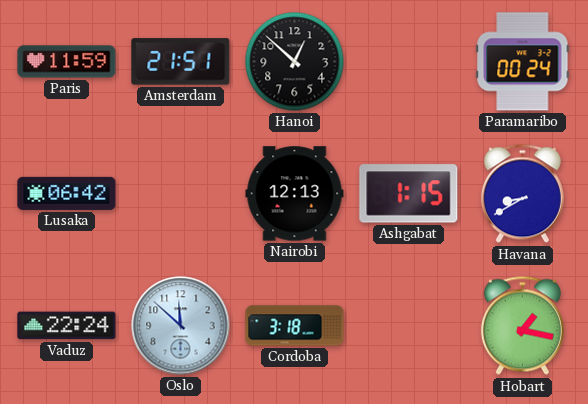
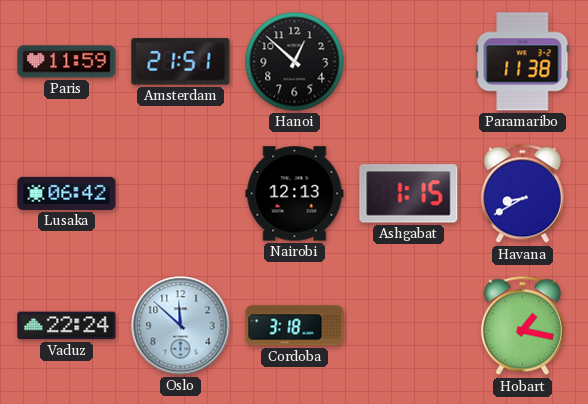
Paramaribo: 00:24 -> 11:38
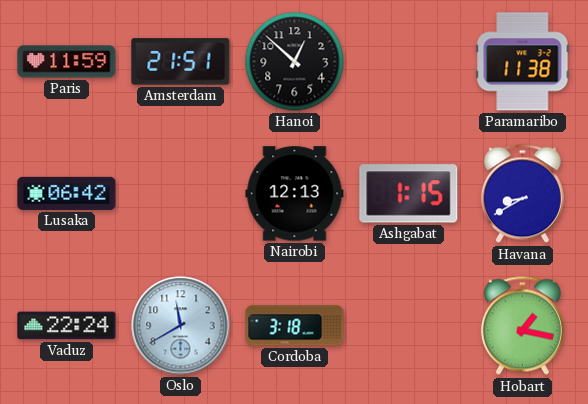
Oslo: 11:52 -> 11:40
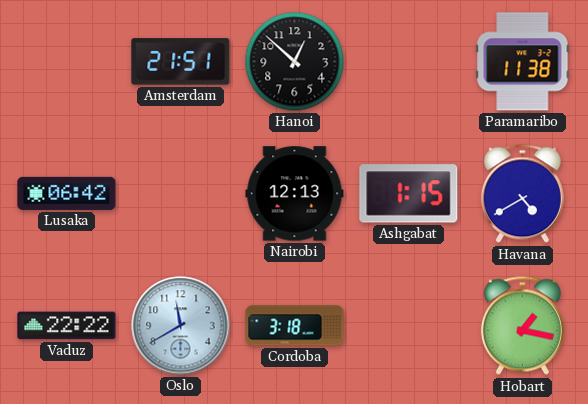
Paris: 11:59 -> none
Havana: 8:40 -> 4:40
Vaduz: 22:24 -> 22:22
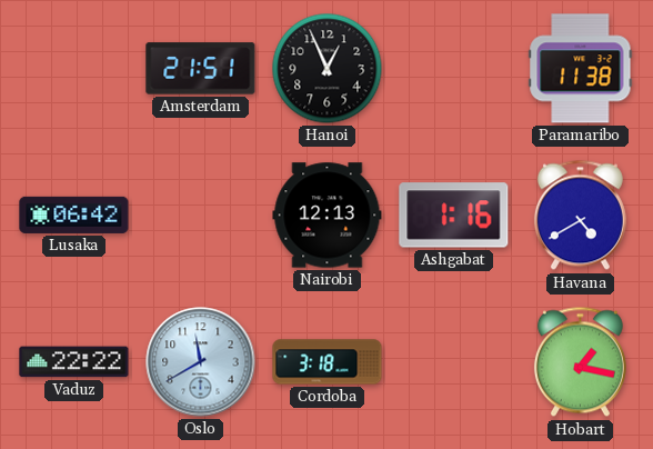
Hanoi: 12:52 -> 12:56
Ashgabat: 1:15 -> 1:16
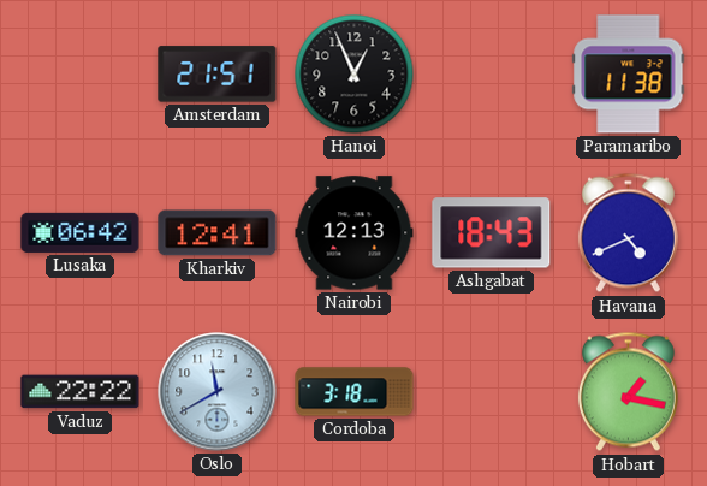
Kharkiv: none -> 12:41
Ashgabat: 1:16 -> 18:43
Havana: 4:40 -> 4:41
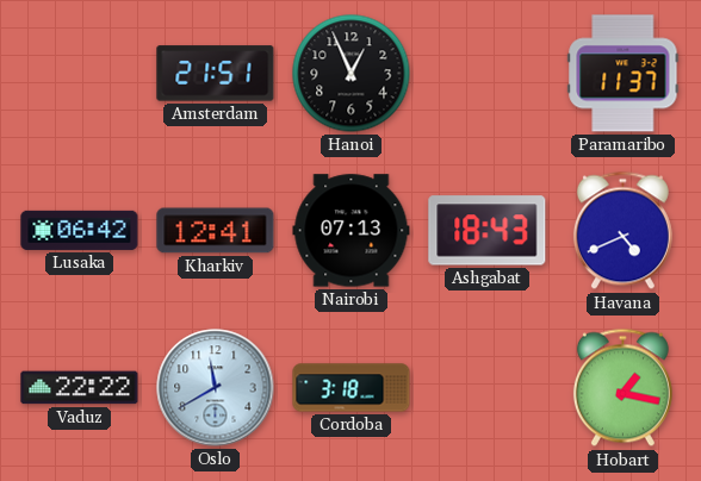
Paramaribo: 11:38 -> 11:37
Nairobi: 12:13 -> 07:13
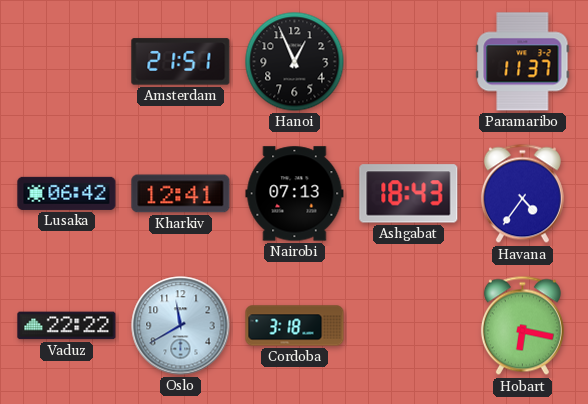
Havana: 4:41 -> 4:36
Hobart: 1:17 -> 6:17
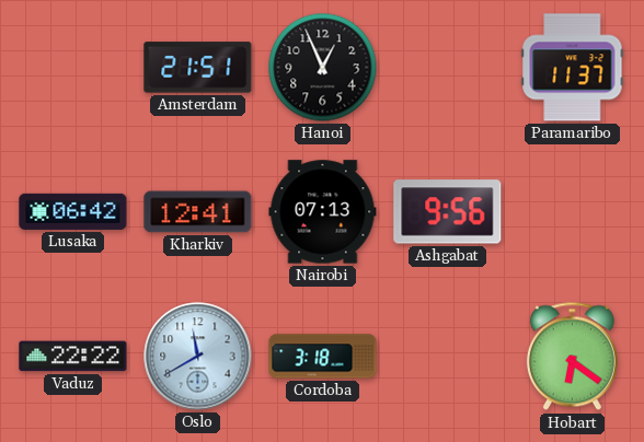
Ashgabat: 18:43 -> 9:56
Havana: 4:36 -> none
Hobart: 6:17 -> 6:21
